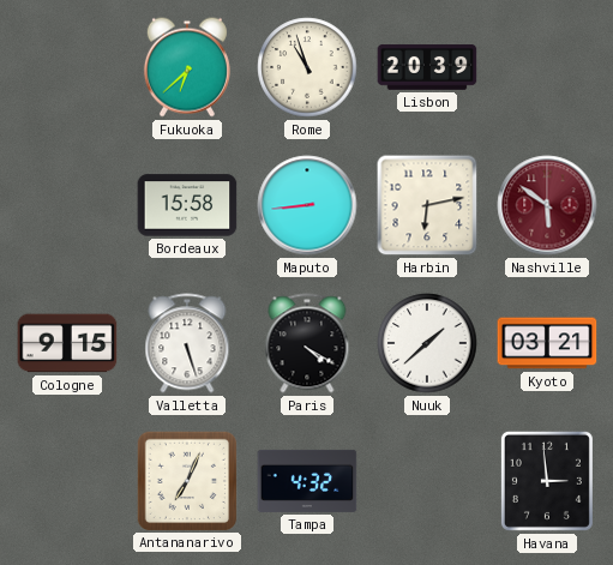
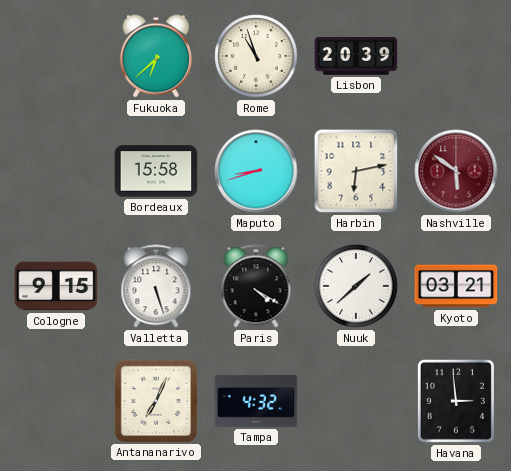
Maputo: 8:44 -> 8:42
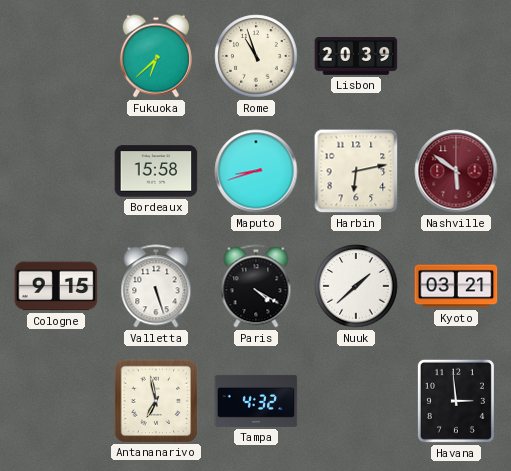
Antananarivo: 7:04 -> 6:58
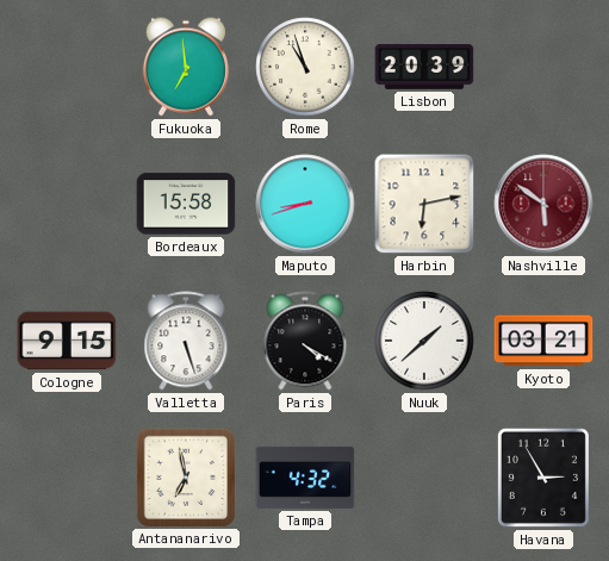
Fukuoka: 6:38 -> 6:59
Havana: 2:59 -> 2:55
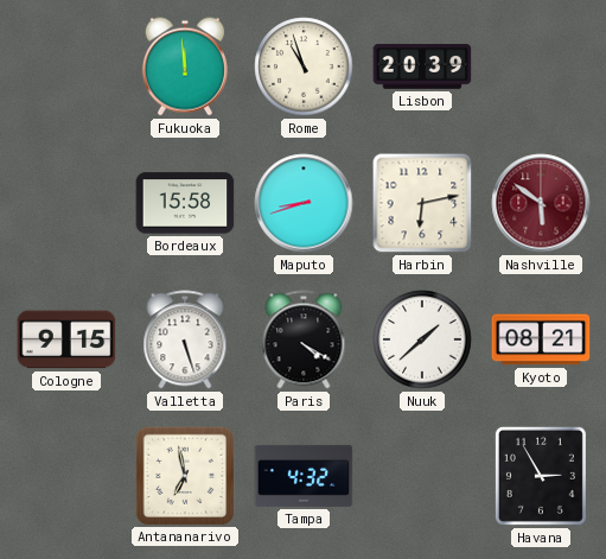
Fukuoka: 6:59 -> 11:59
Kyoto: 03:21 -> 08:21
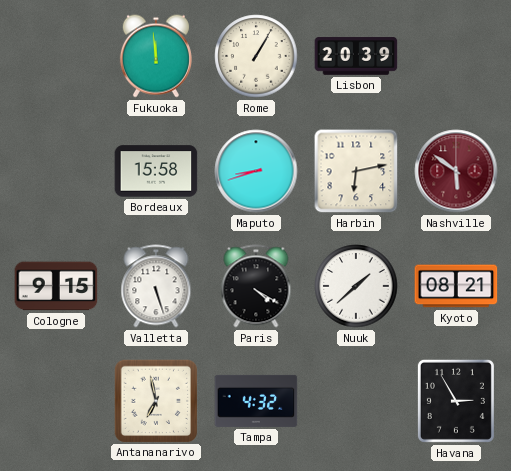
Rome: 10:57 -> 1:05
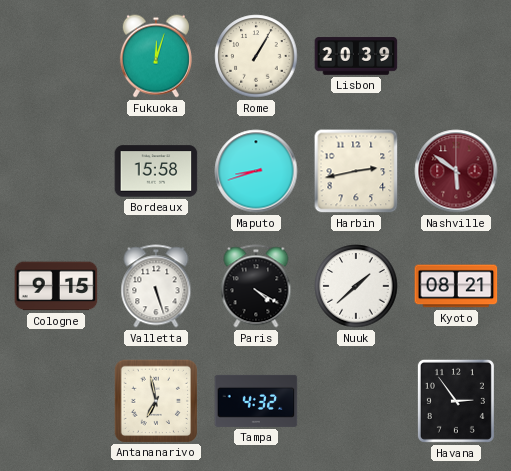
Fukuoka: 11:59 -> 12:03
Harbin: 6:13 -> 2:43
Havana: 2:55 -> 2:54
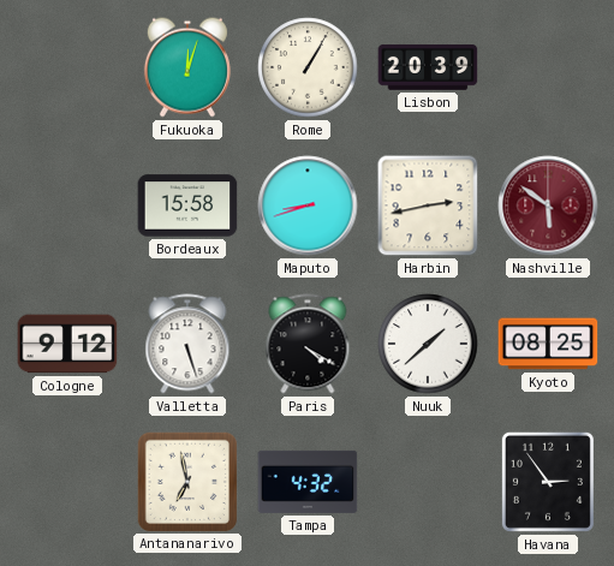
Cologne: 9:15 -> 9:12
Kyoto: 08:21 -> 08:25
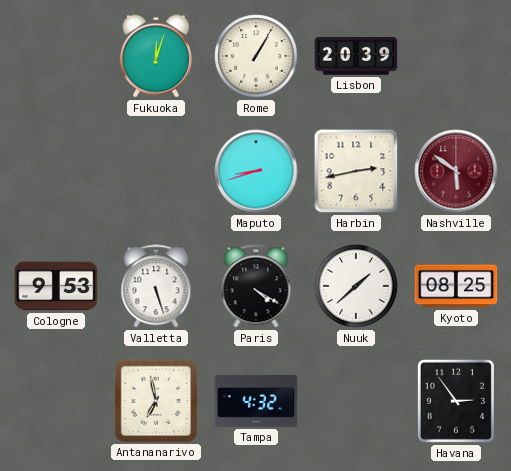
Bordeaux: 15:58 -> none
Cologne: 9:12 -> 9:53
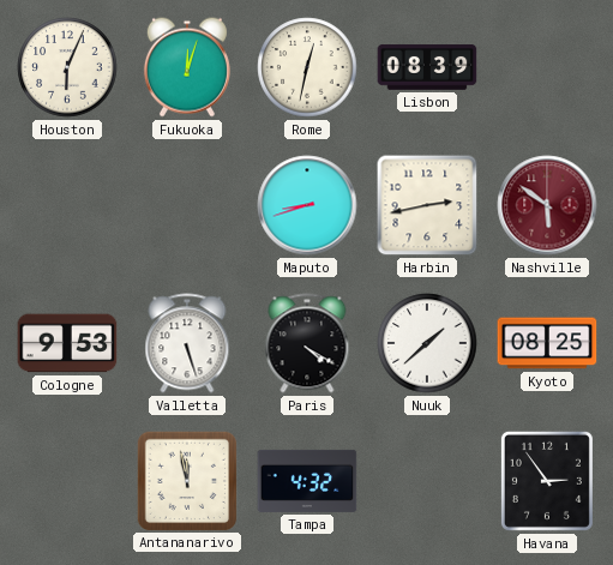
Houston: none -> 6:04
Rome: 1:05 -> 12:32
Lisbon: 20:39 -> 08:39
Antananarivo: 6:58 -> 11:58
